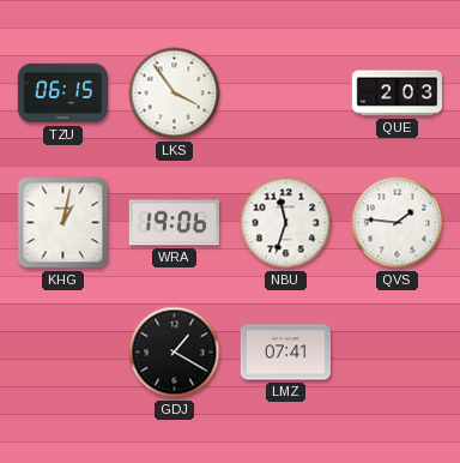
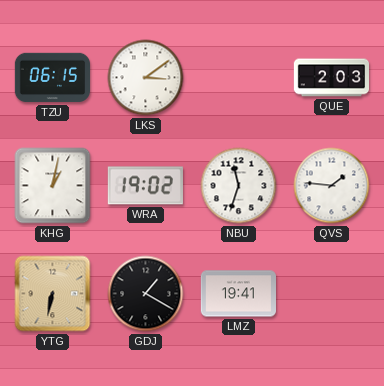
LKS: 3:54 -> 3:09
WRA: 19:06 -> 19:02
YTG: none -> 6:32
LMZ: 07:41 -> 19:41
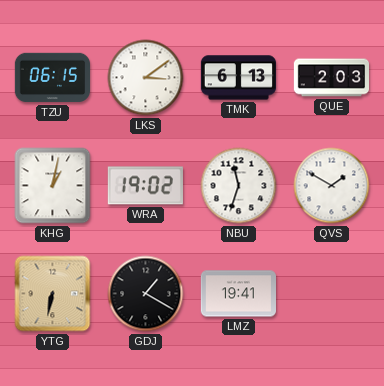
TMK: none -> 6:13
QVS: 1:46 -> 1:50
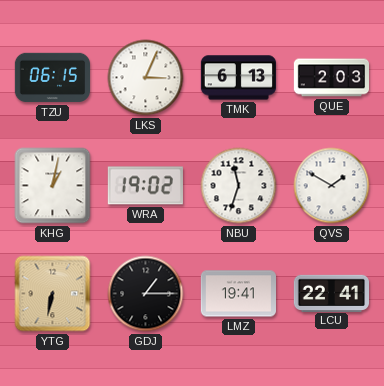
LKS: 3:09 -> 3:04
GDJ: 1:20 -> 1:15
LCU: none -> 22:41
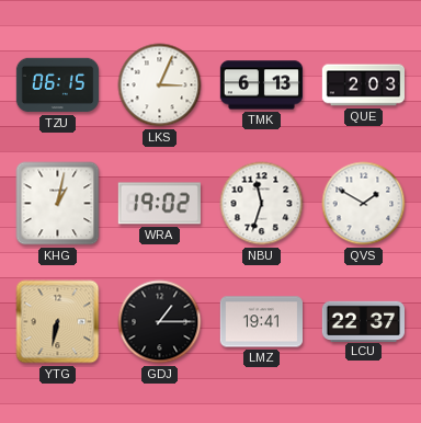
LCU: 22:41 -> 22:37
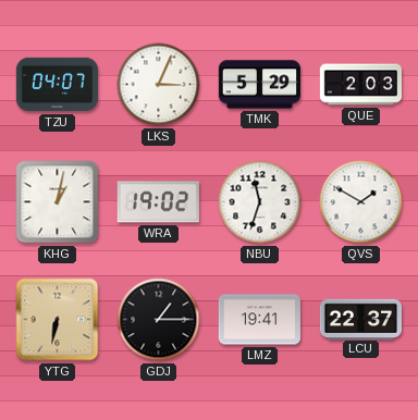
TZU: 06:15 -> 04:07
TMK: 6:13 -> 5:29
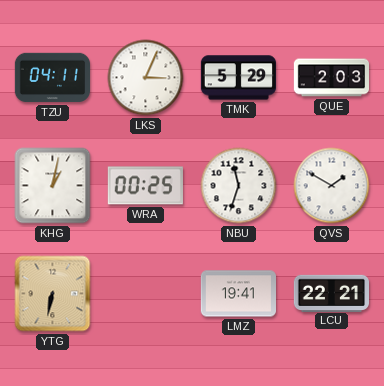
TZU: 04:07 -> 04:11
WRA: 19:02 -> 00:25
GDJ: 1:15 -> none
LCU: 22:37 -> 22:21
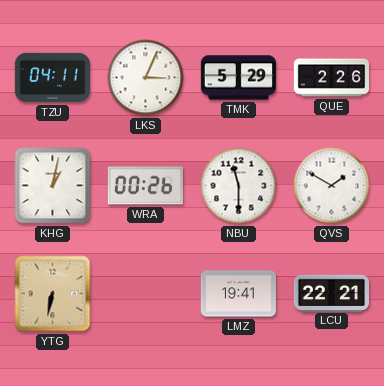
QUE: 2:03 -> 2:26
WRA: 00:25 -> 00:26
NBU: 11:33 -> 11:30
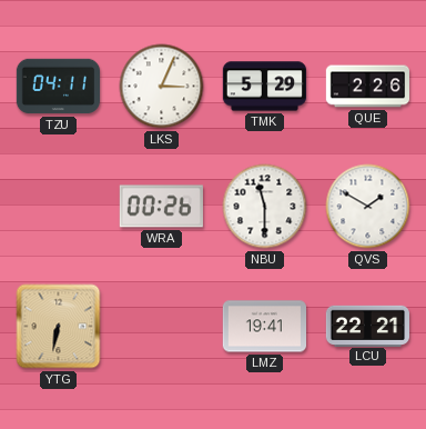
KHG: 1:02 -> none
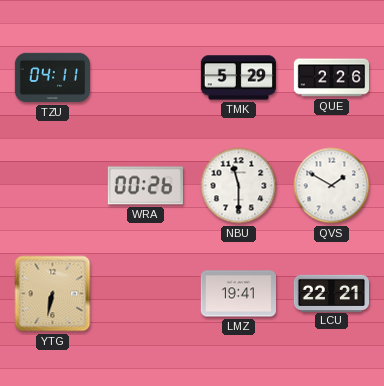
LKS: 3:04 -> none
